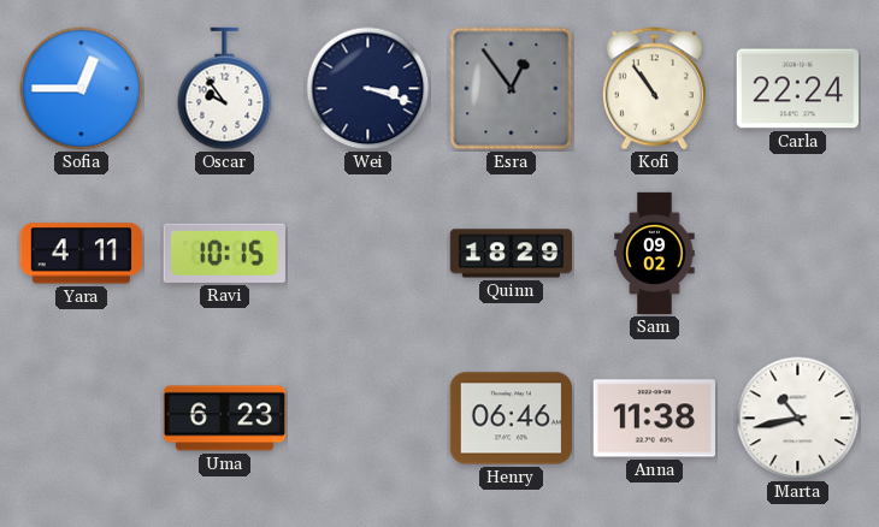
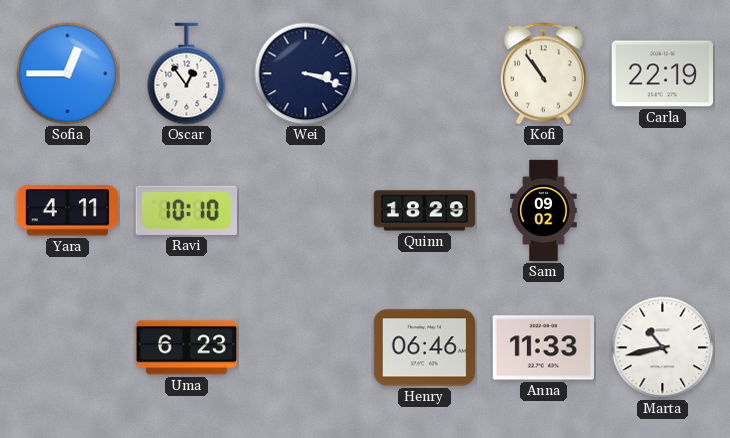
Oscar: 9:54 -> 12:54
Esra: 12:54 -> none
Carla: 22:24 -> 22:19
Ravi: 10:15 -> 10:10
Anna: 11:38 -> 11:33
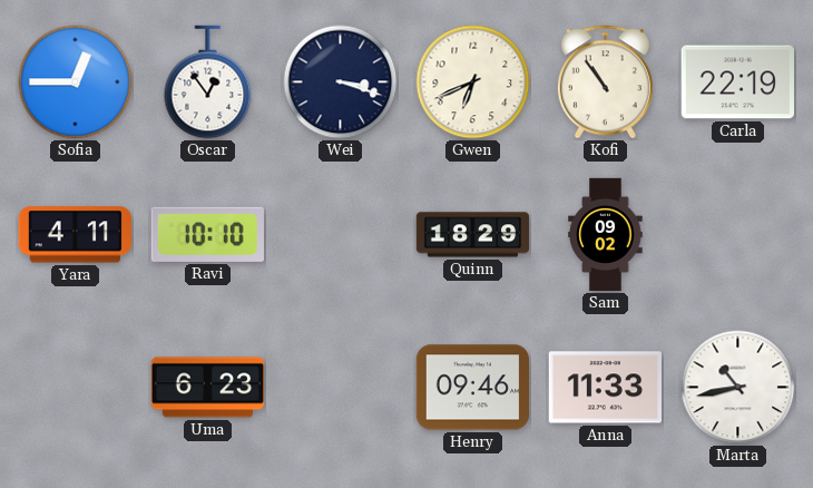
Gwen: none -> 6:41
Henry: 06:46 -> 09:46
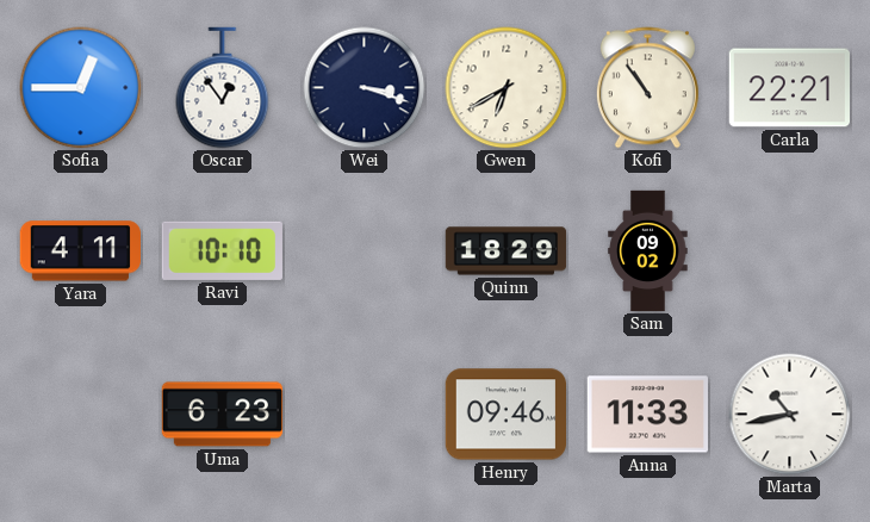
Gwen: 6:41 -> 6:40
Carla: 22:19 -> 22:21
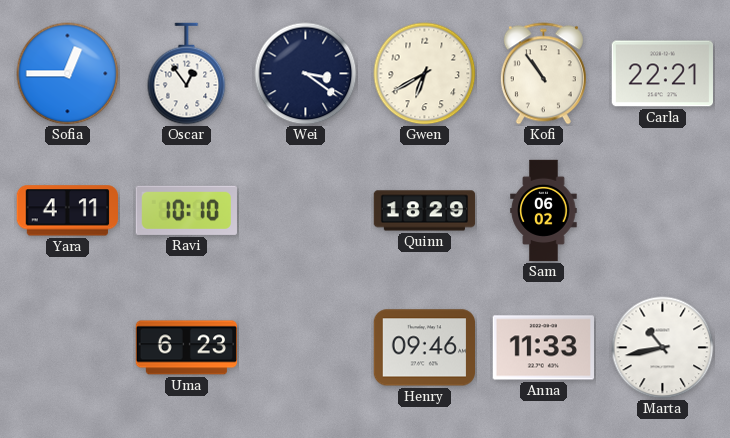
Wei: 3:18 -> 3:21
Sam: 09:02 -> 06:02
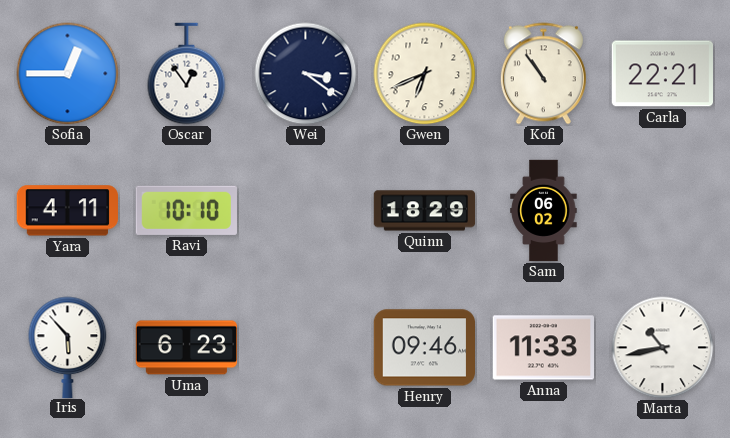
Gwen: 6:40 -> 6:41
Iris: none -> 5:53
